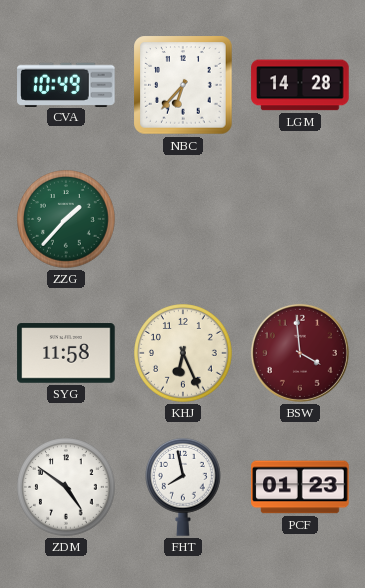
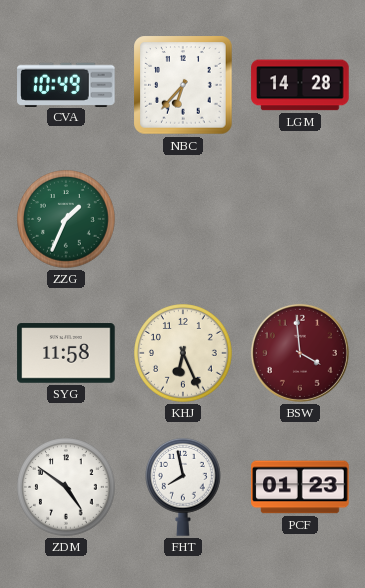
ZZG: 1:37 -> 1:34
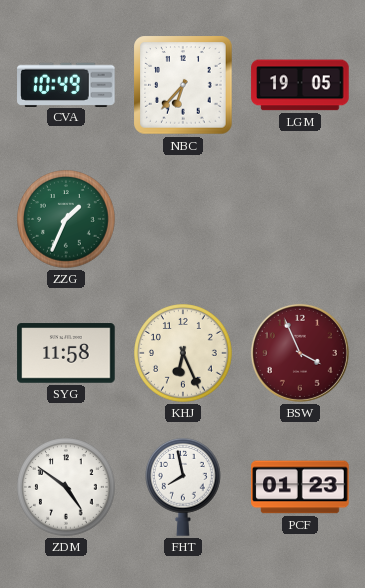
LGM: 14:28 -> 19:05
BSW: 3:59 -> 3:56
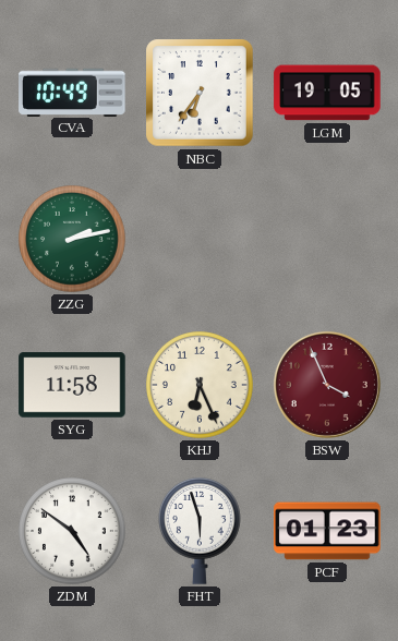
NBC: 6:37 -> 6:36
ZZG: 1:34 -> 2:13
FHT: 7:58 -> 5:57
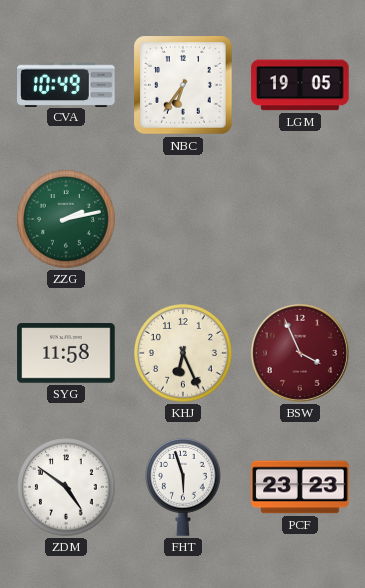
PCF: 01:23 -> 23:23
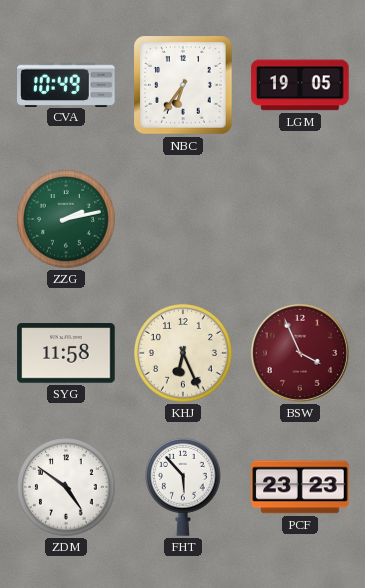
FHT: 5:57 -> 5:53
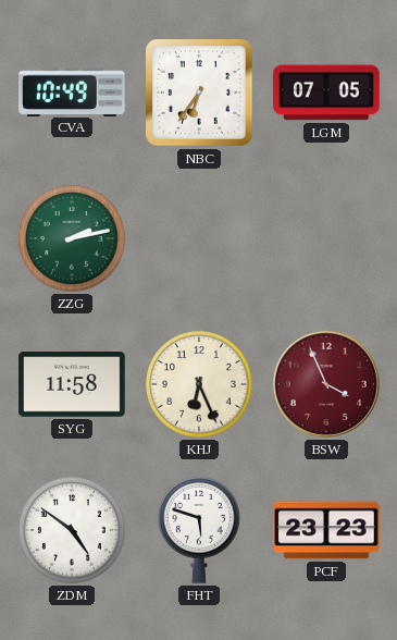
LGM: 19:05 -> 07:05
FHT: 5:53 -> 5:48
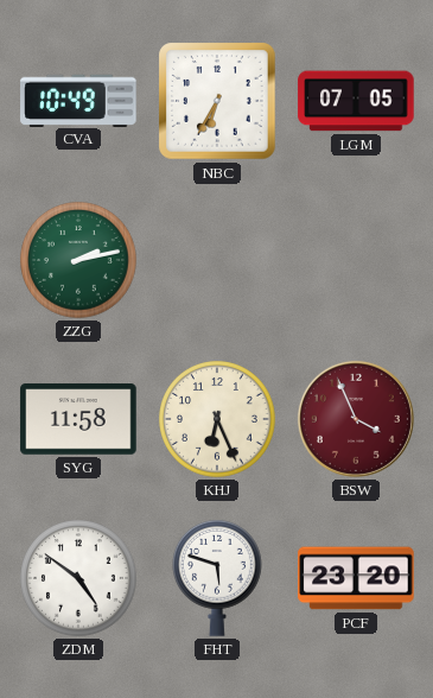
NBC: 6:36 -> 6:35
PCF: 23:23 -> 23:20
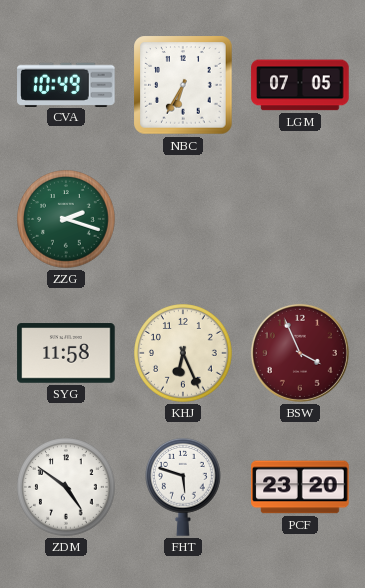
ZZG: 2:13 -> 2:18
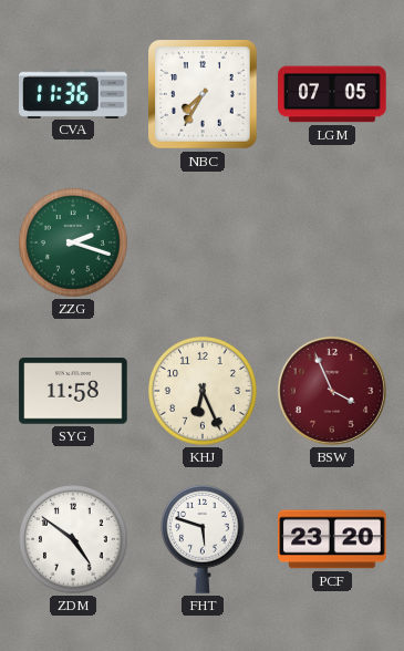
CVA: 10:49 -> 11:36
NBC: 6:35 -> 7:35
